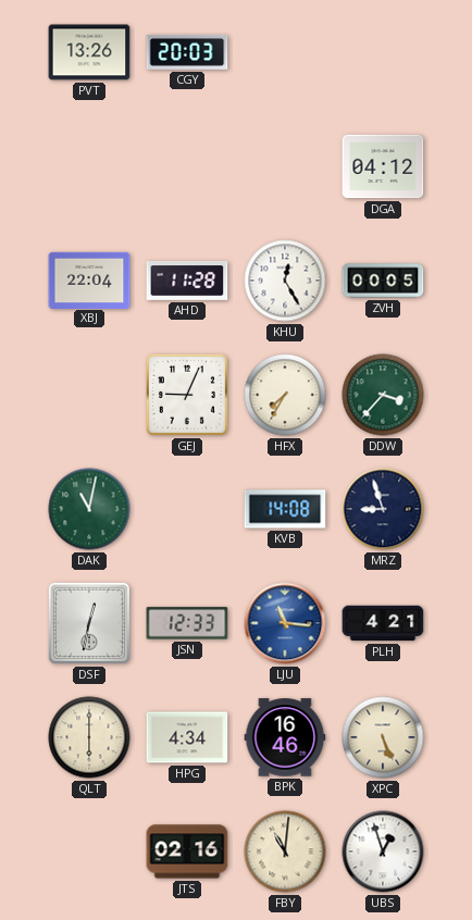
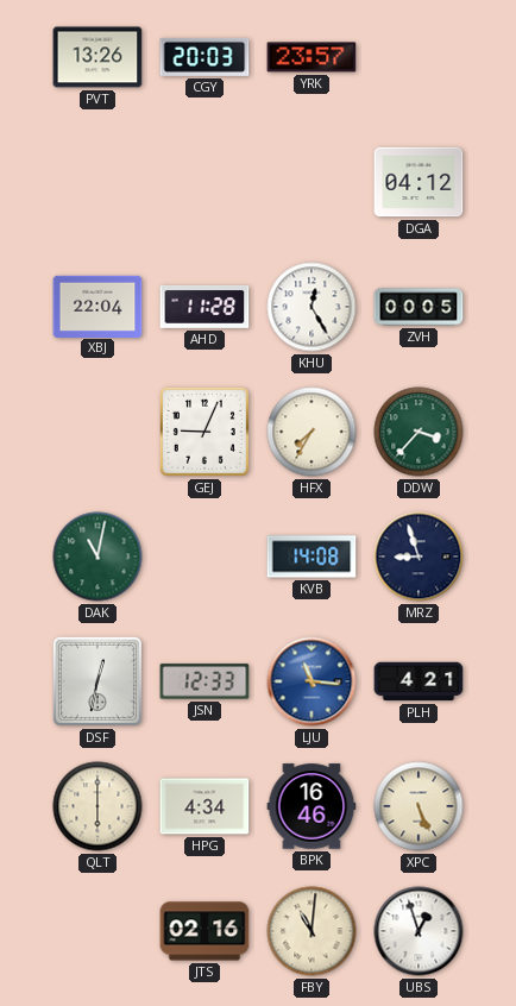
YRK: none -> 23:57
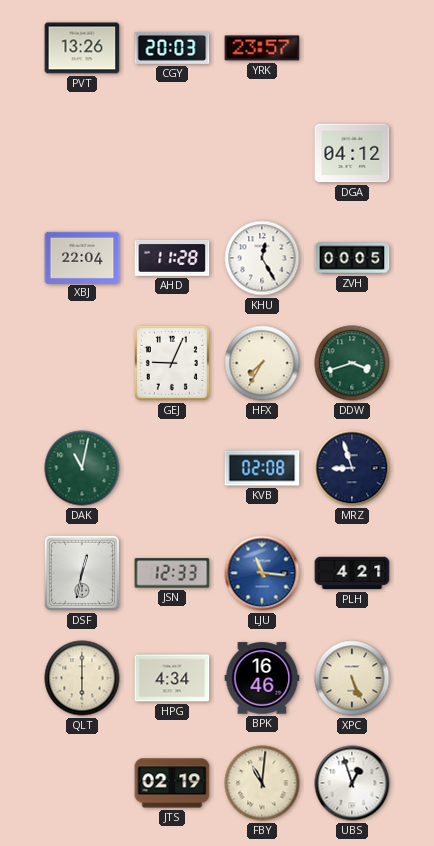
DDW: 3:37 -> 3:42
KVB: 14:08 -> 02:08
JTS: 02:16 -> 02:19
